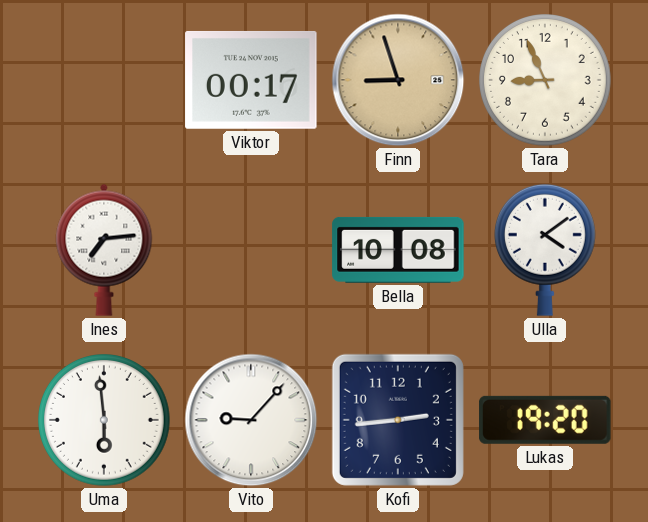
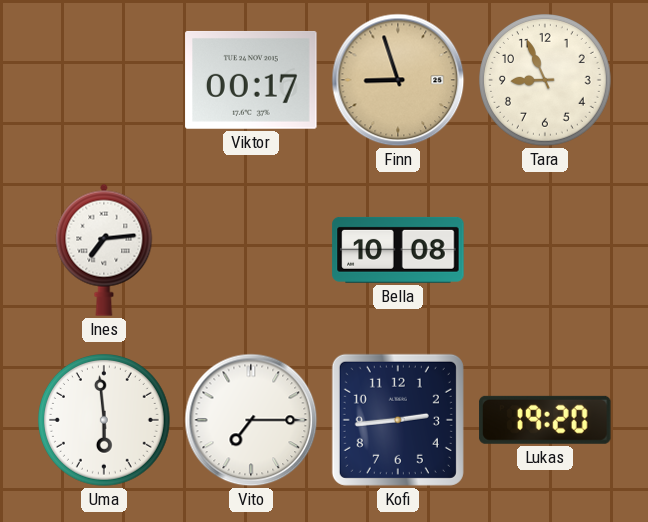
Ulla: 4:09 -> none
Vito: 9:07 -> 7:15
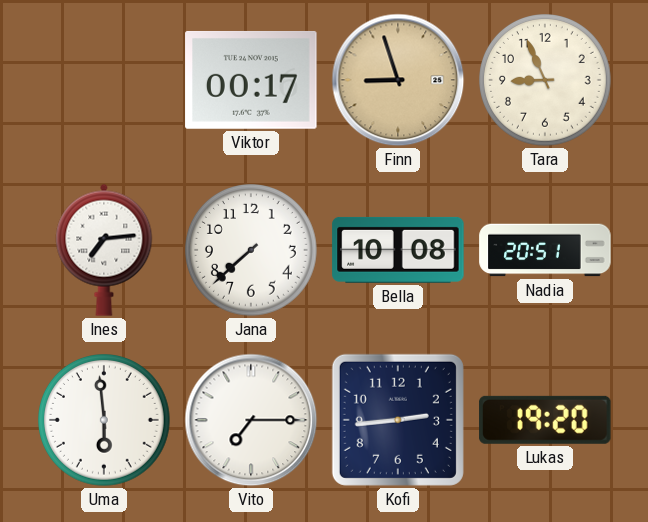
Jana: none -> 7:38
Nadia: none -> 20:51
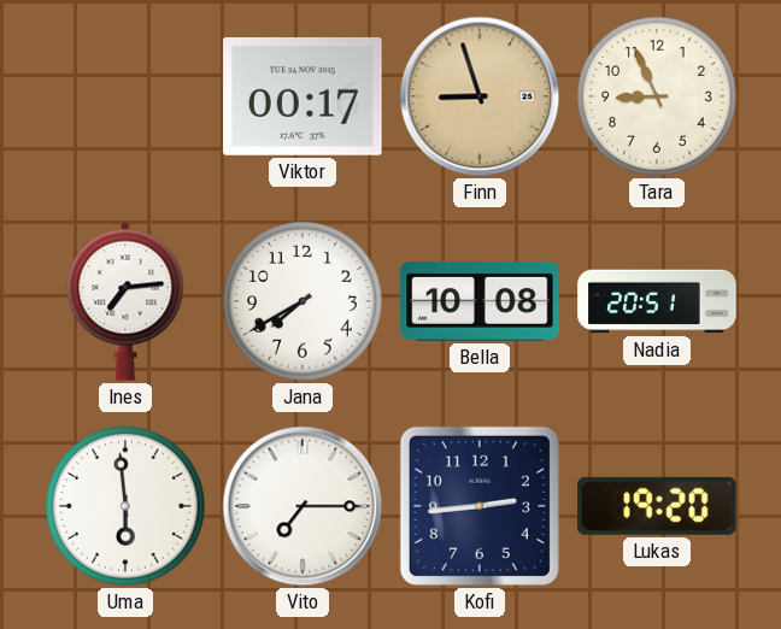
Jana: 7:38 -> 7:40
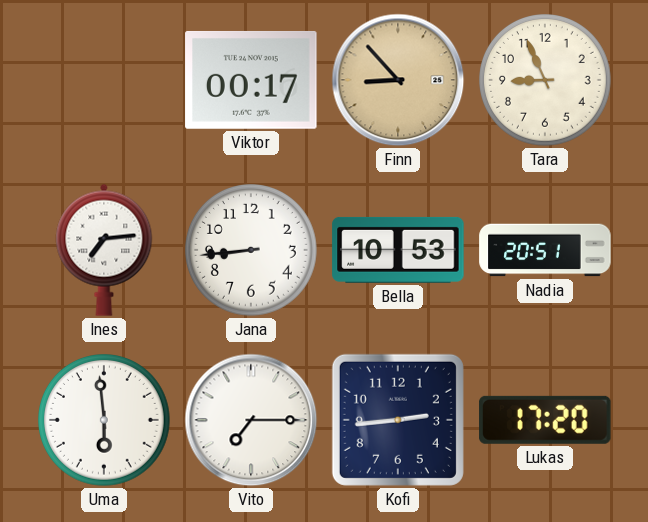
Finn: 8:57 -> 8:53
Jana: 7:40 -> 8:44
Bella: 10:08 -> 10:53
Lukas: 19:20 -> 17:20
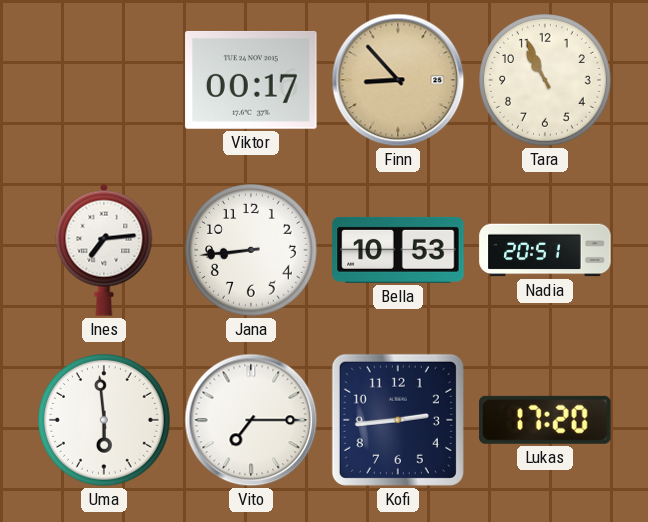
Tara: 8:56 -> 10:56
